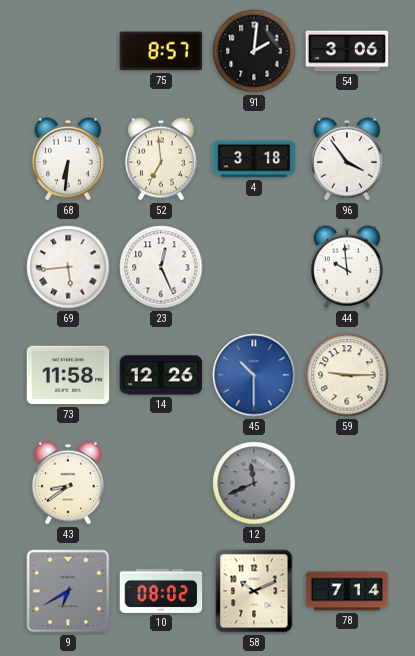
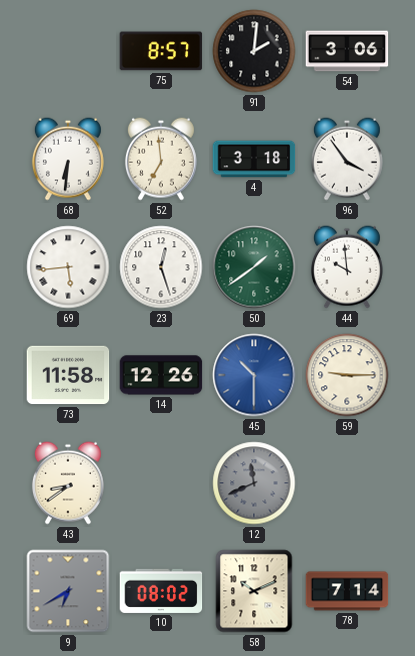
23: 12:26 -> 12:27
50: none -> 1:39
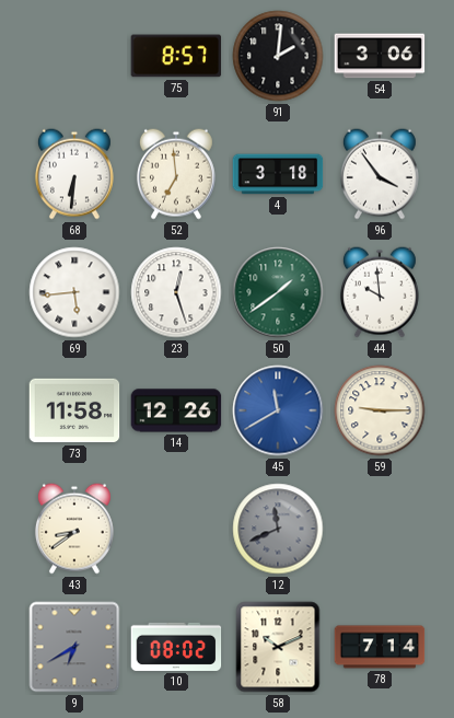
45: 10:30 -> 11:40
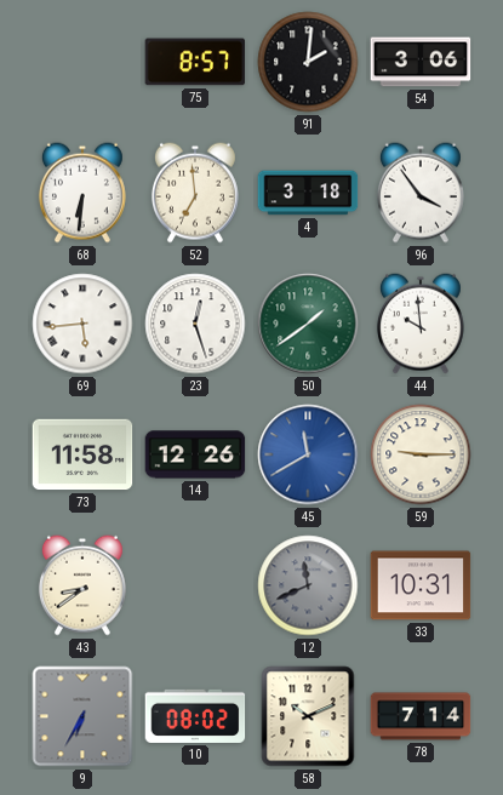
33: none -> 10:31
9: 6:40 -> 6:35
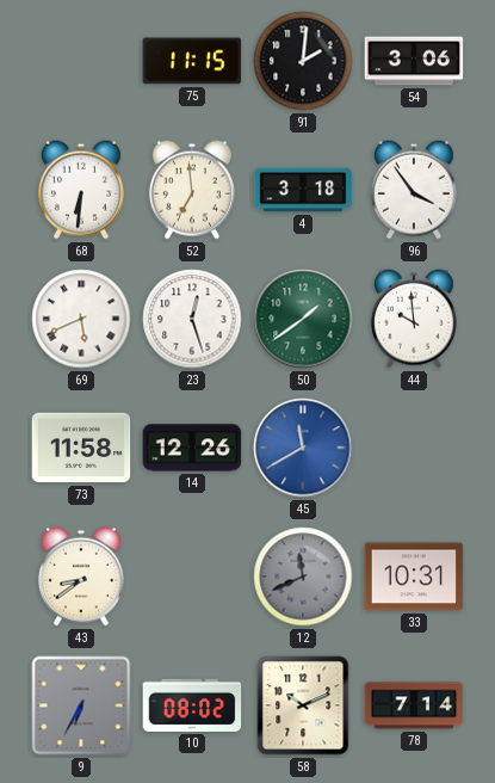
75: 8:57 -> 11:15
69: 5:44 -> 5:41
59: 9:15 -> none
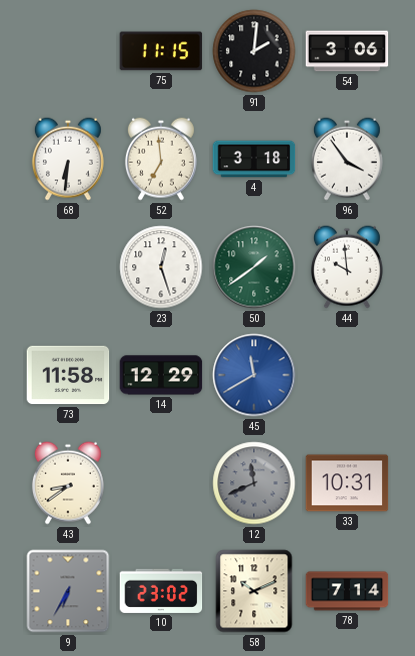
69: 5:41 -> none
14: 12:26 -> 12:29
10: 08:02 -> 23:02
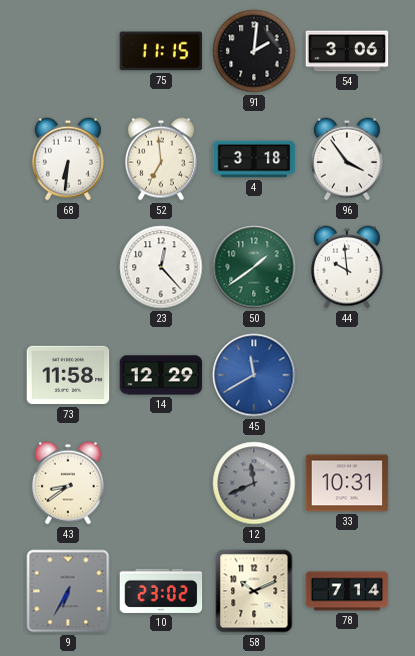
23: 12:27 -> 12:23
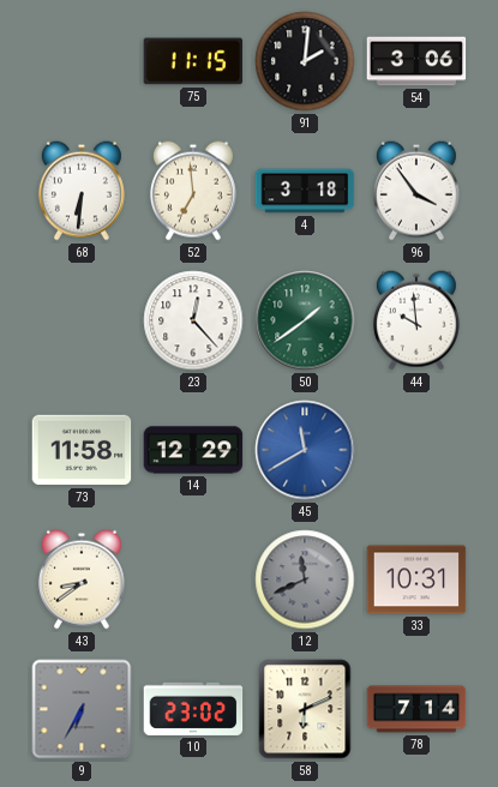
58: 10:11 -> 6:11
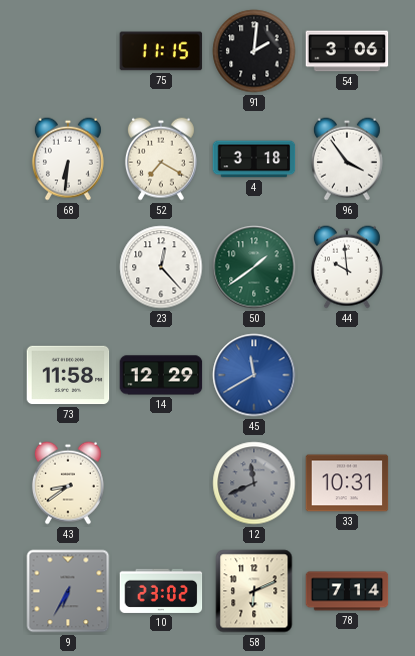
52: 6:59 -> 7:20
